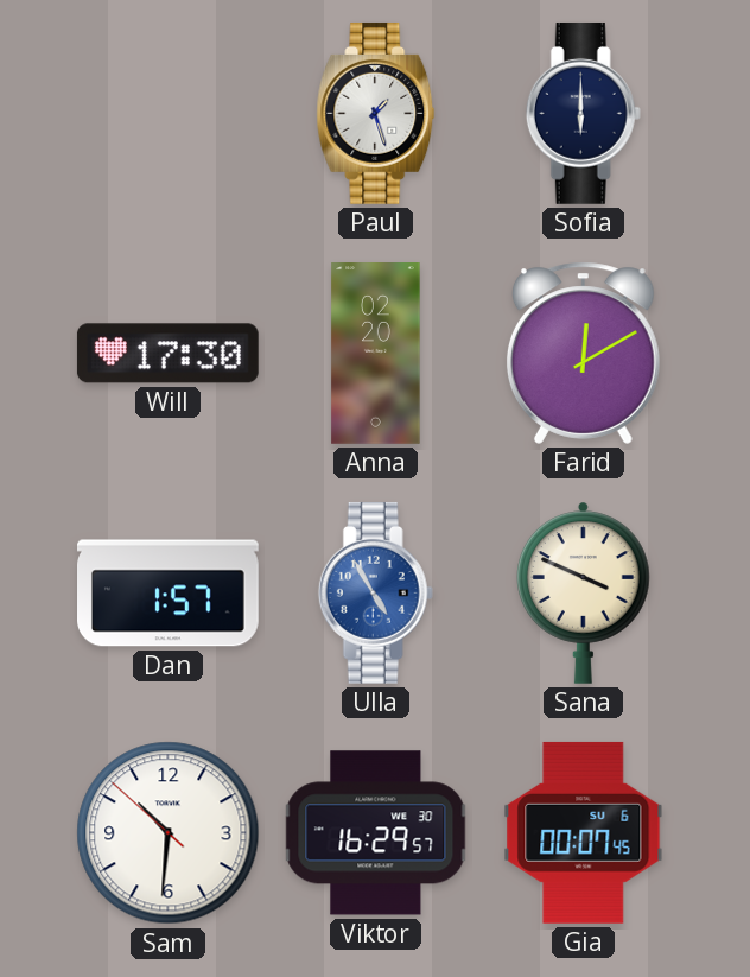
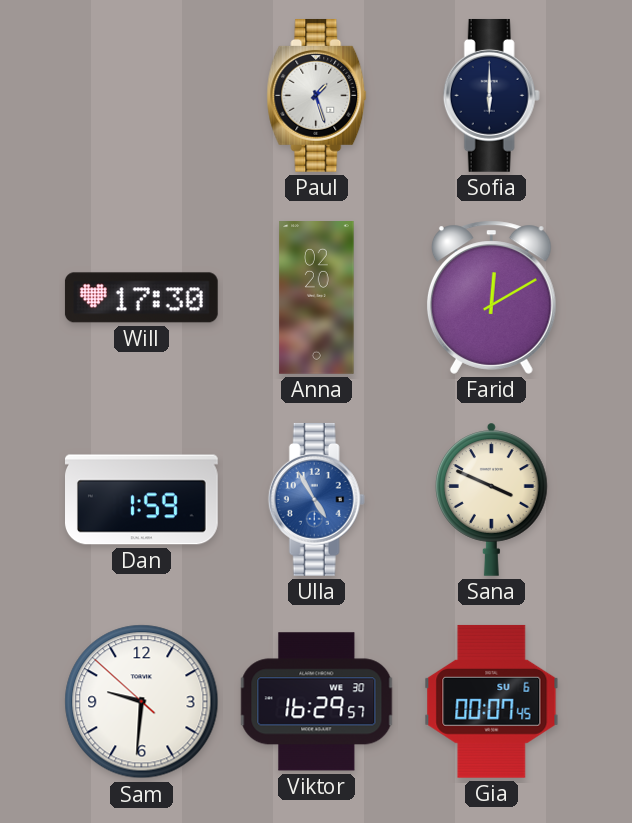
Dan: 1:57 -> 1:59
Sam: 10:30 -> 9:30
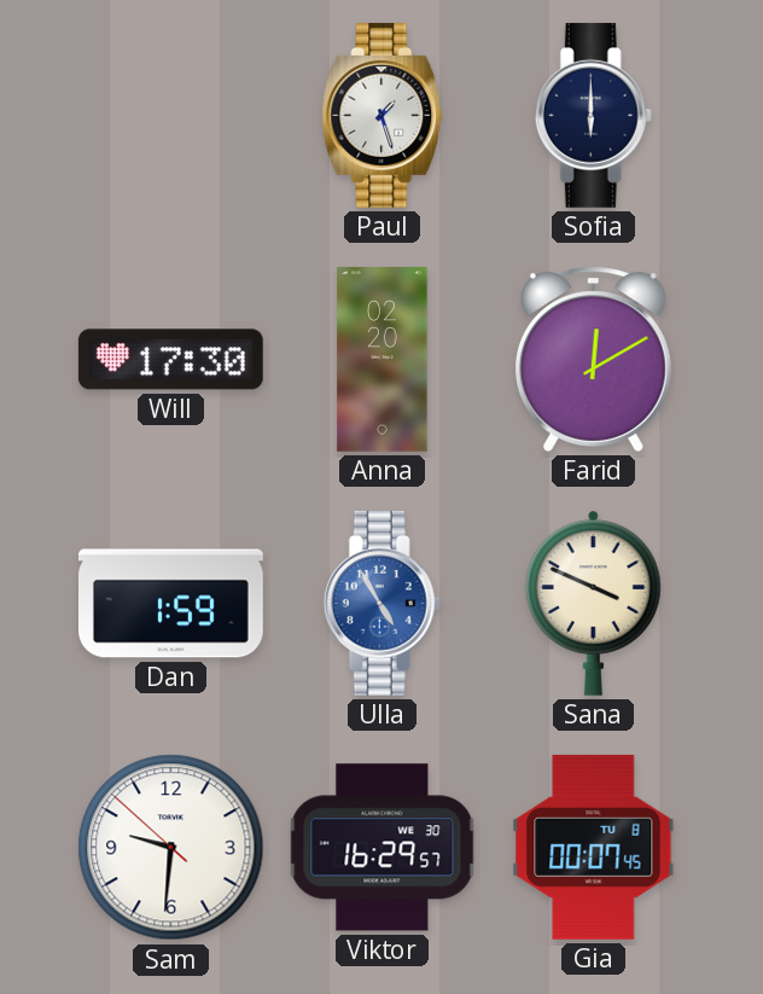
Gia date: SU 6 -> TU 8
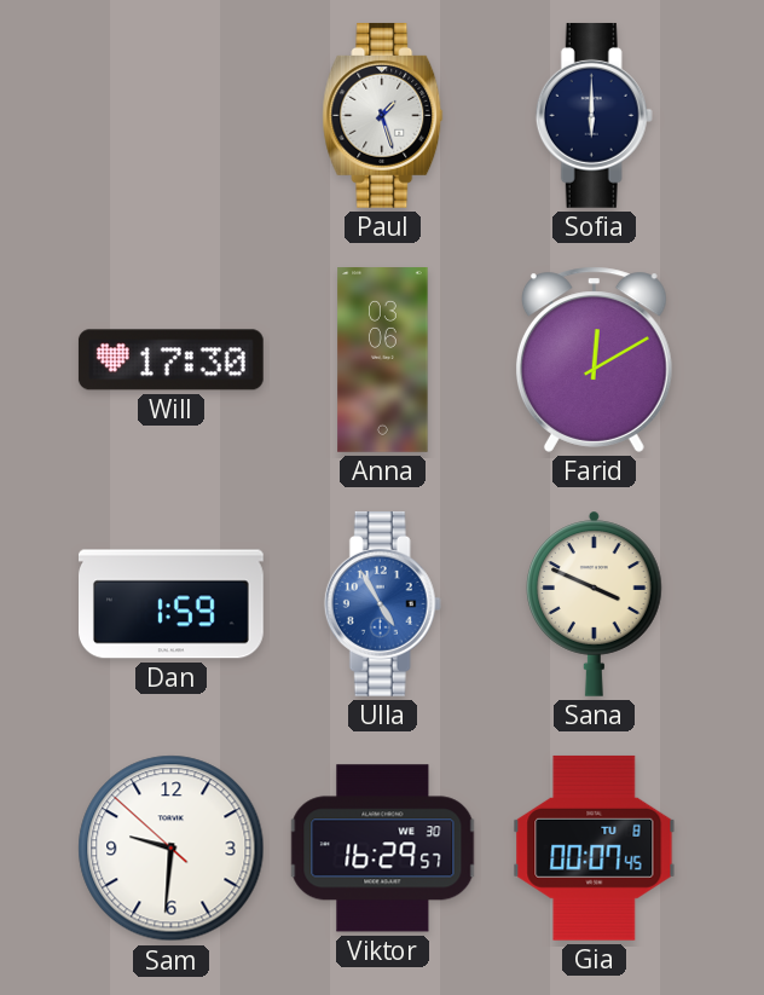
Anna: 02:20 -> 03:06
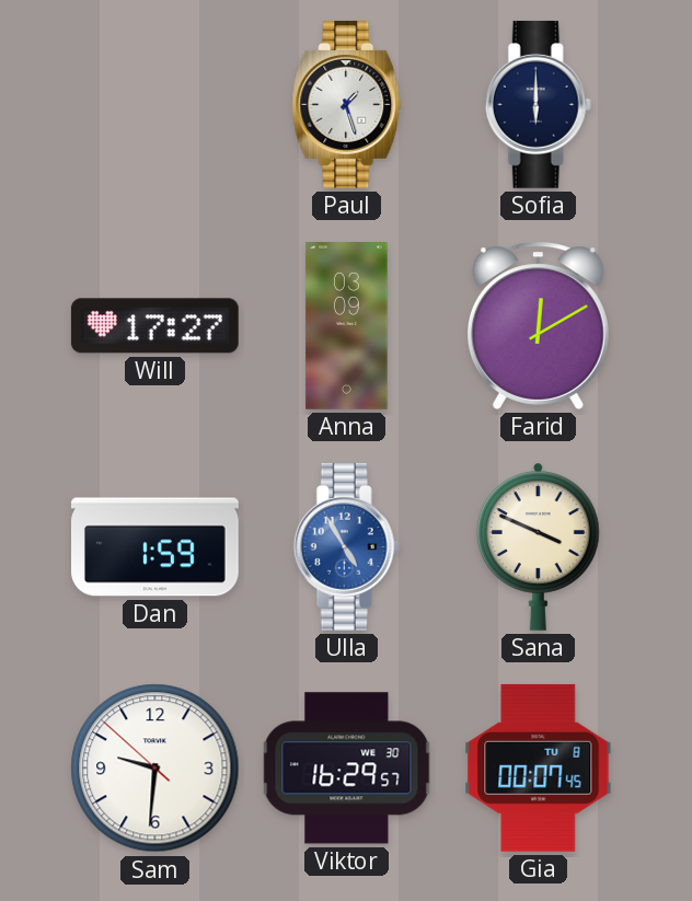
Will: 17:30 -> 17:27
Anna: 03:06 -> 03:09
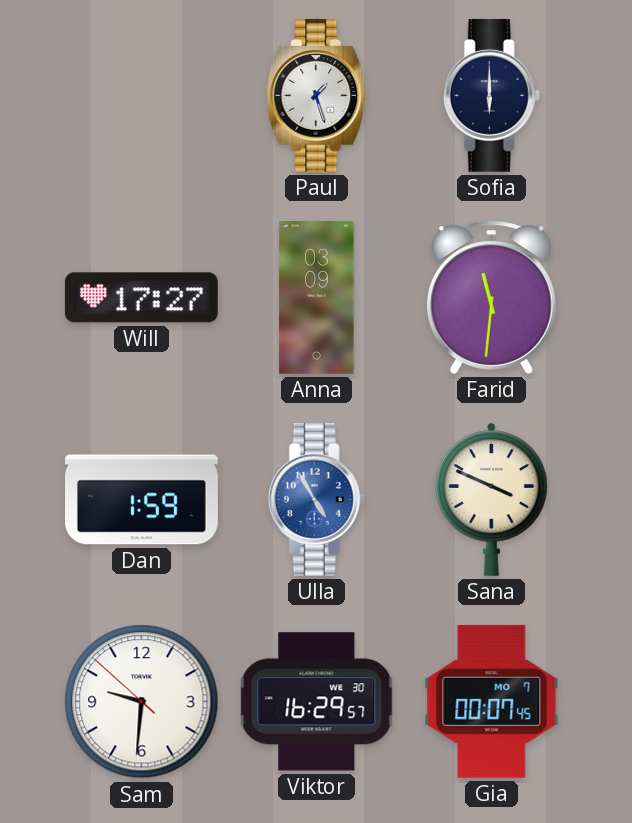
Farid: 12:10 -> 11:31
Gia date: TU 8 -> MO 7
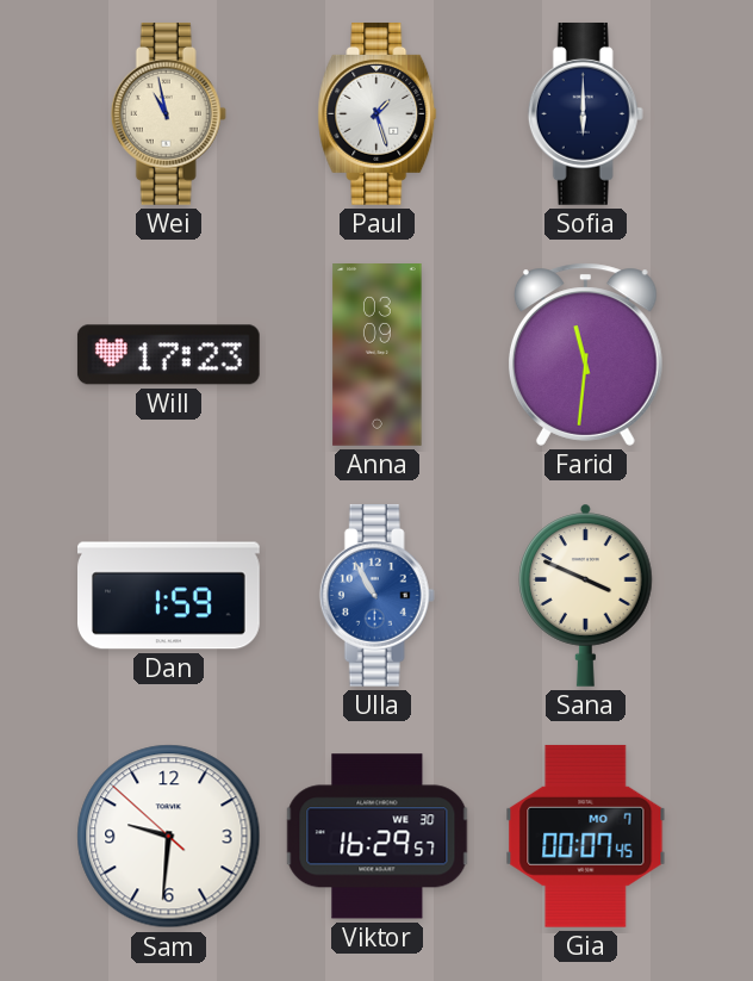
Wei: none -> 10:58
Will: 17:27 -> 17:23
Ulla: 4:55 -> 10:55
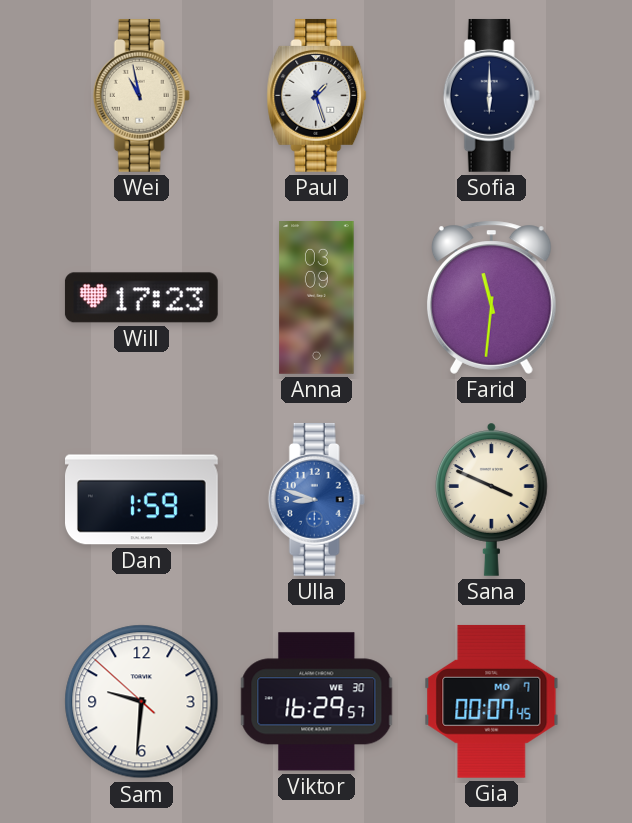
Ulla: 10:55 -> 8:48
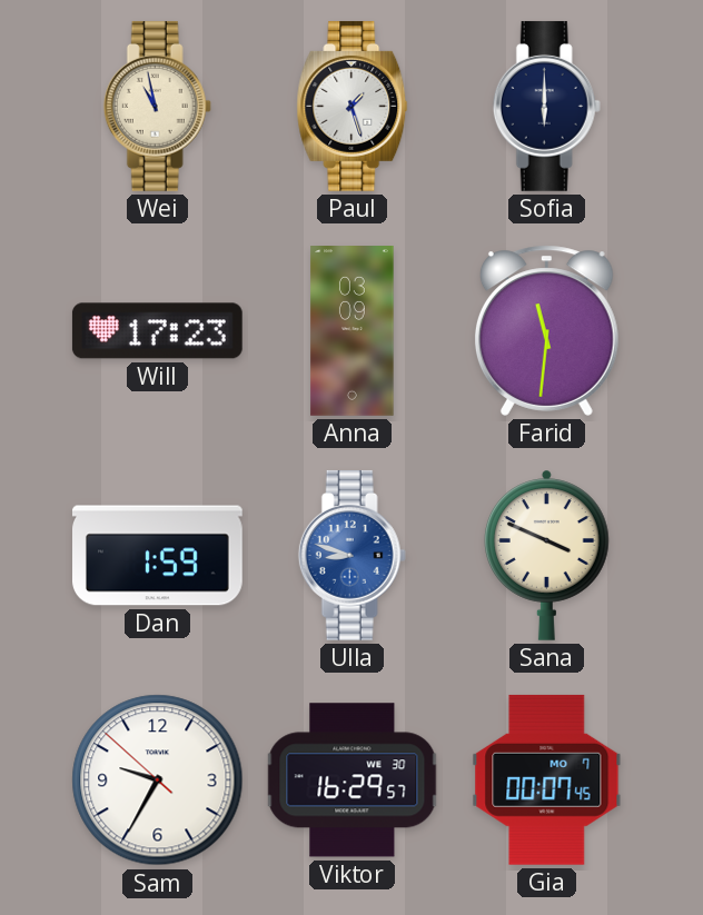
Sam: 9:30 -> 9:34
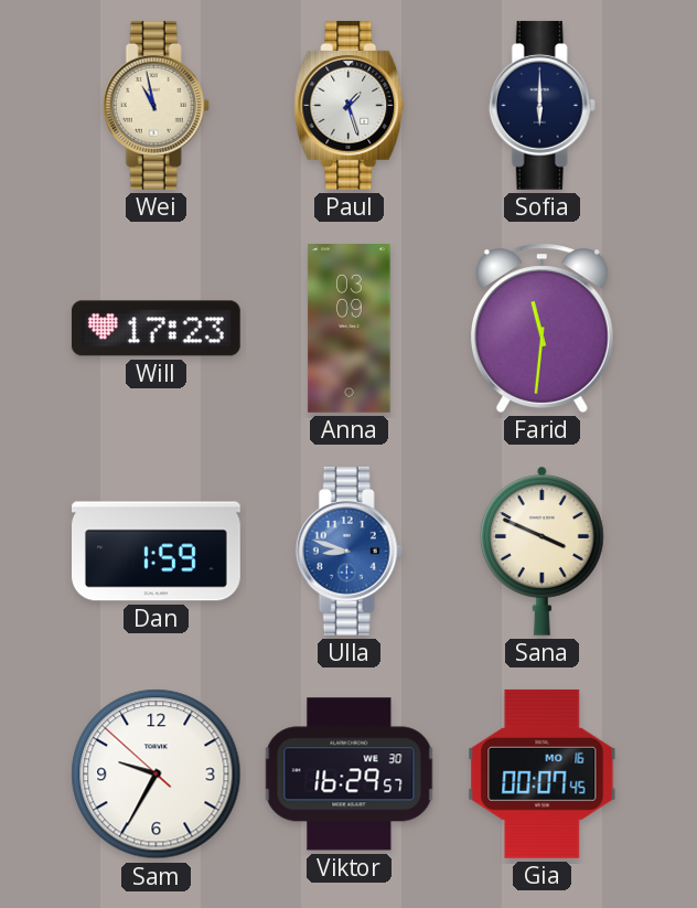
Gia date: MO 7 -> MO 16
